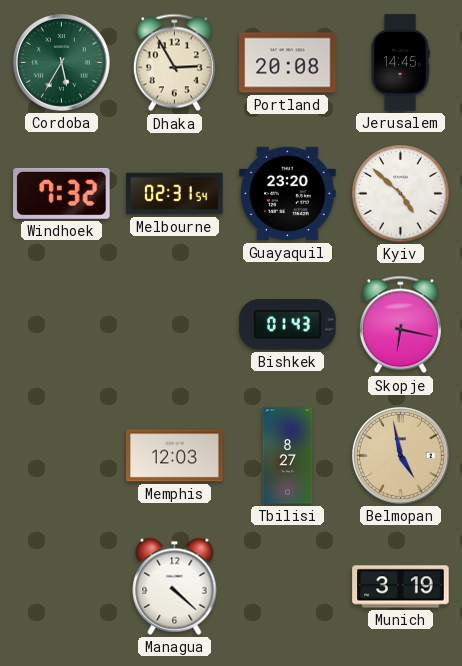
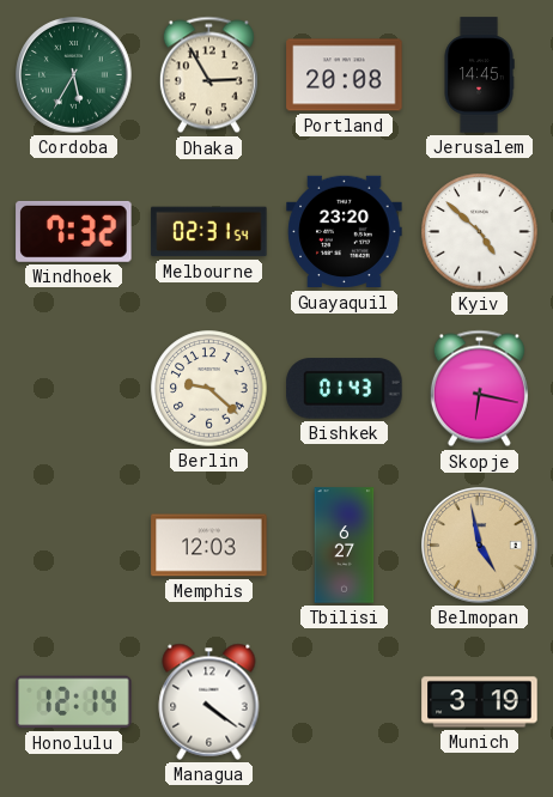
Berlin: none -> 9:22
Tbilisi: 8:27 -> 6:27
Honolulu: none -> 12:14
Managua: 4:22 -> 4:21
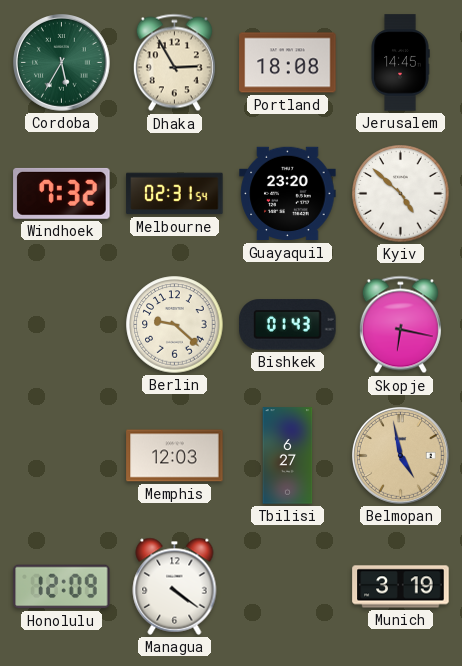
Portland: 20:08 -> 18:08
Honolulu: 12:14 -> 12:09
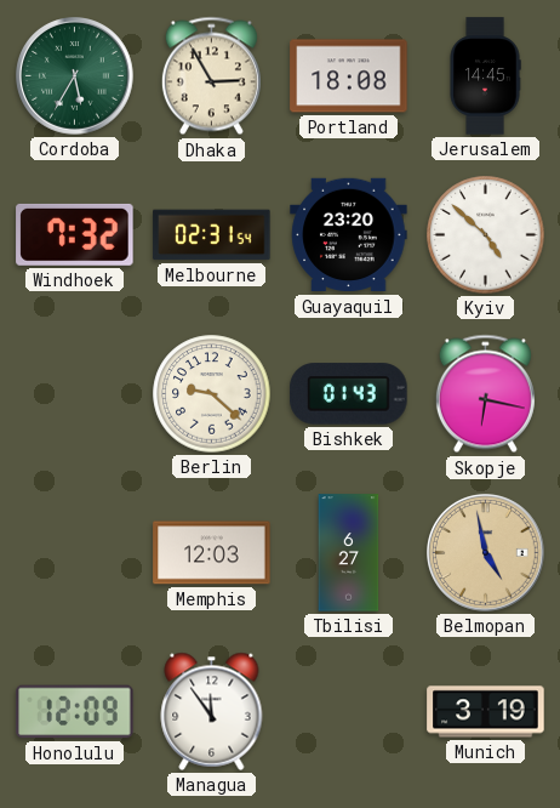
Managua: 4:21 -> 11:54
